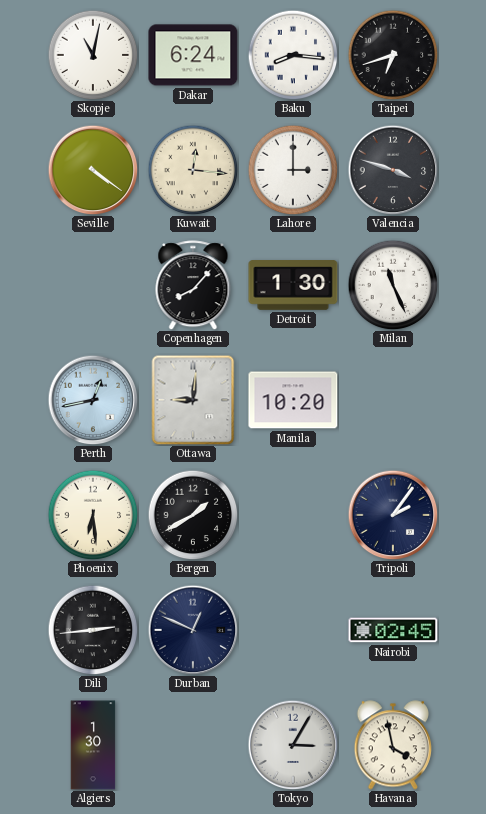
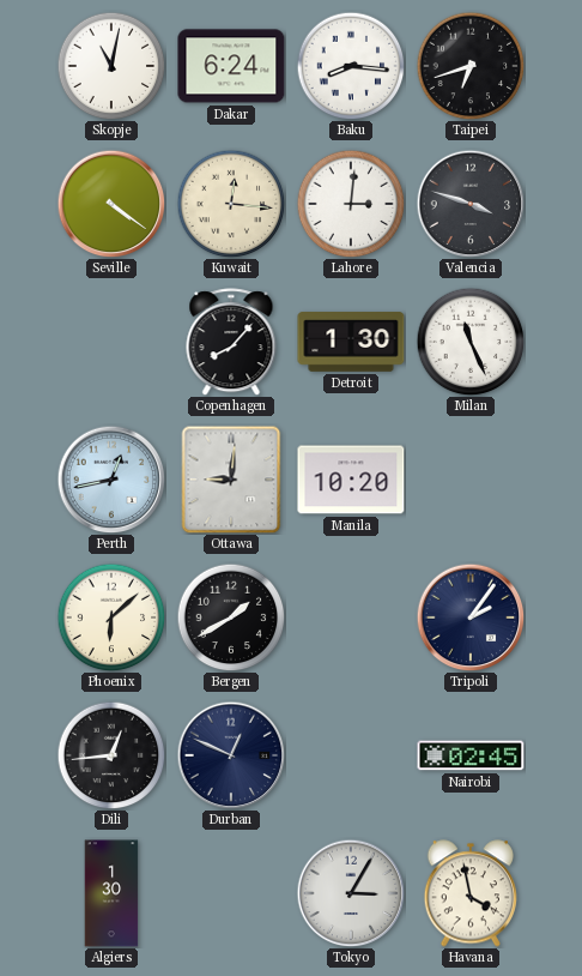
Lahore: 3:00 -> 3:01
Phoenix: 6:29 -> 6:08
Dili: 2:44 -> 12:44
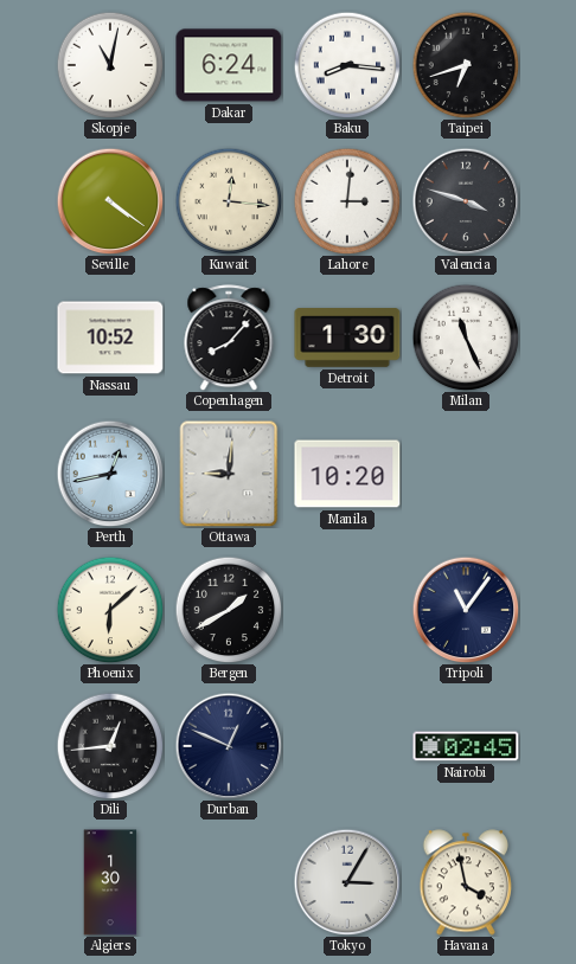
Nassau: none -> 10:52
Tripoli: 2:06 -> 11:06
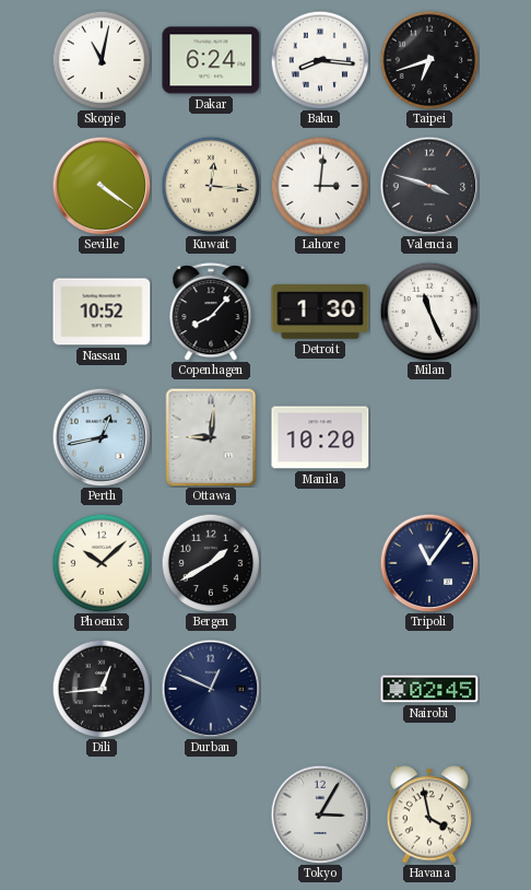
Phoenix: 6:08 -> 10:08
Algiers: 1:30 -> none
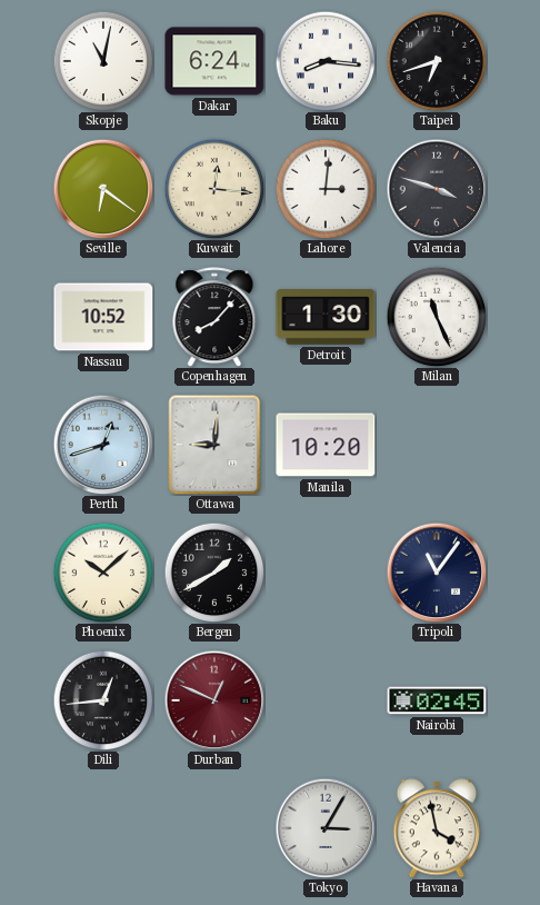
Seville: 4:21 -> 6:21
Perth: 12:43 -> 12:42
Durban dial: navy -> burgundy
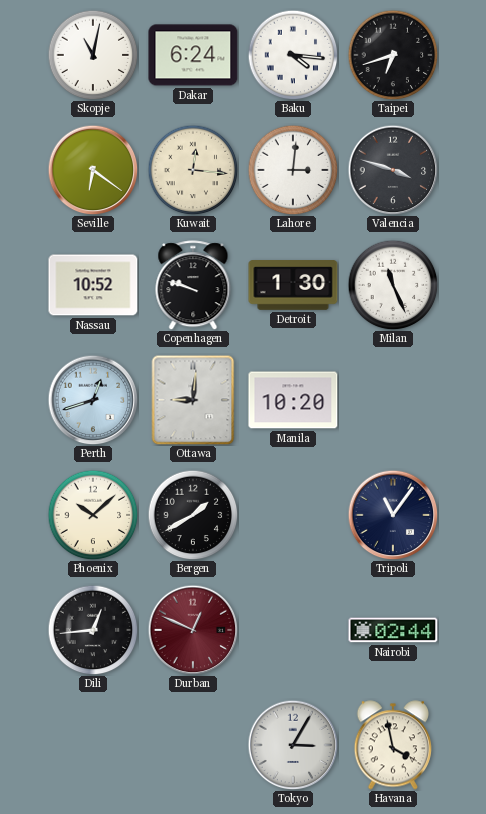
Baku: 8:16 -> 4:16
Copenhagen: 8:07 -> 9:48
Nairobi: 02:45 -> 02:44
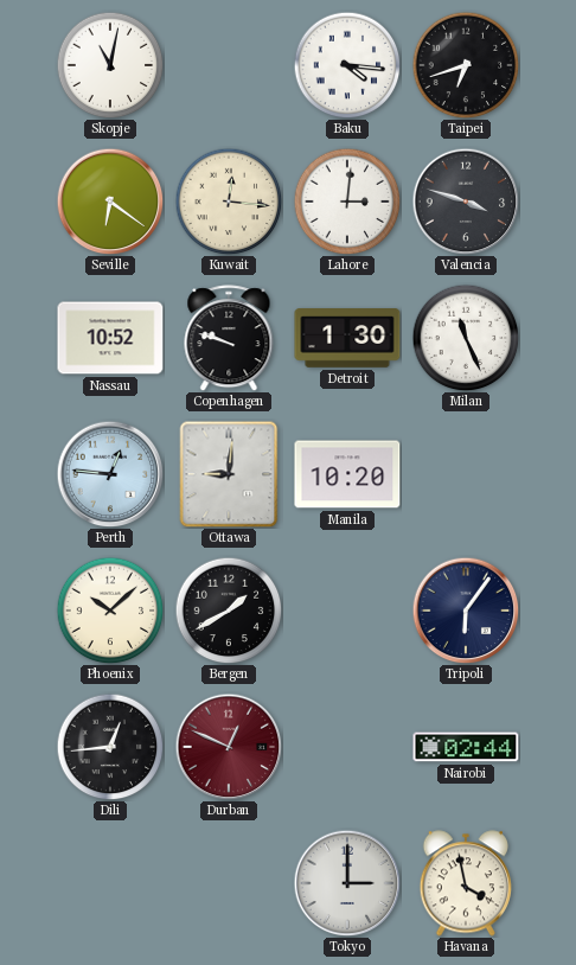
Dakar: 6:24 -> none
Perth: 12:42 -> 12:46
Tripoli: 11:06 -> 6:06
Tokyo: 3:05 -> 3:00
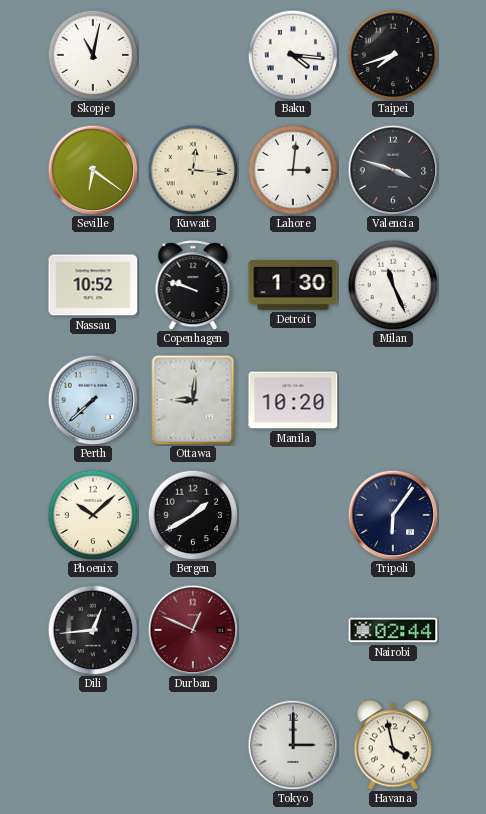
Taipei: 6:42 -> 7:42
Perth: 12:46 -> 7:38
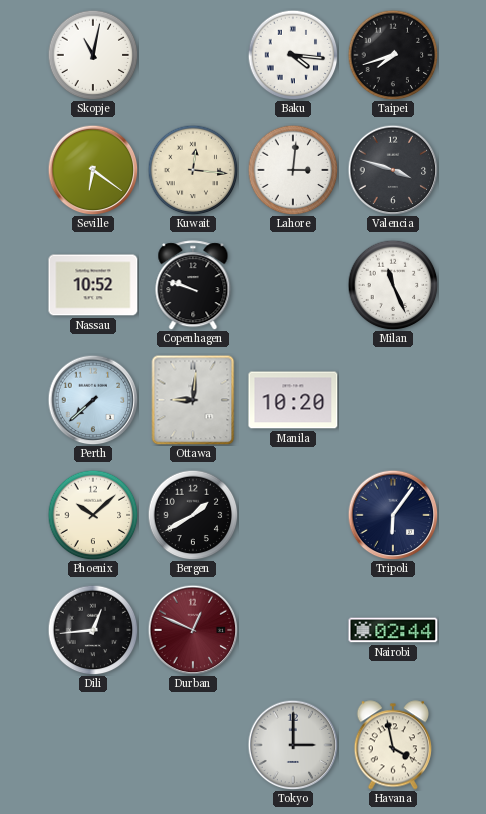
Detroit: 1:30 -> none
